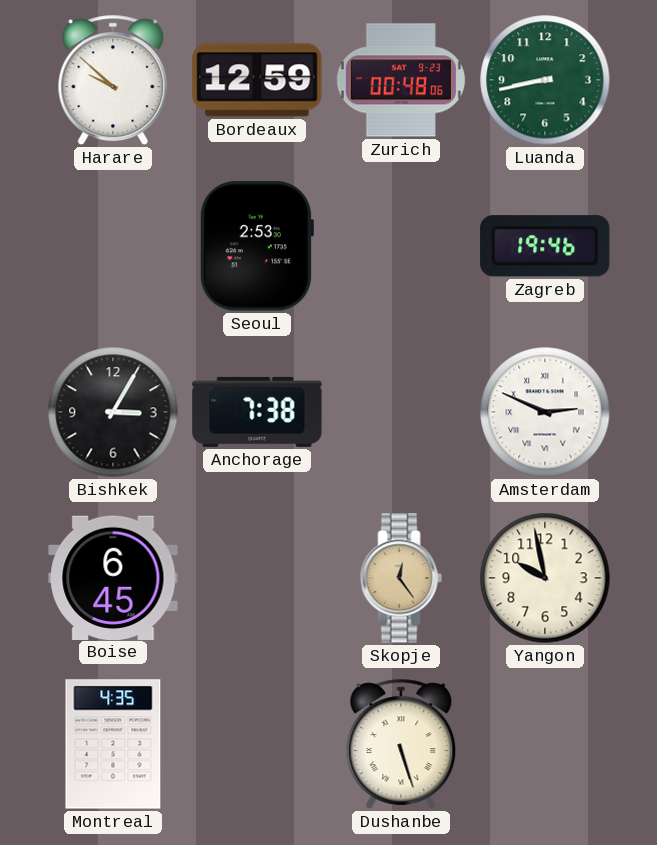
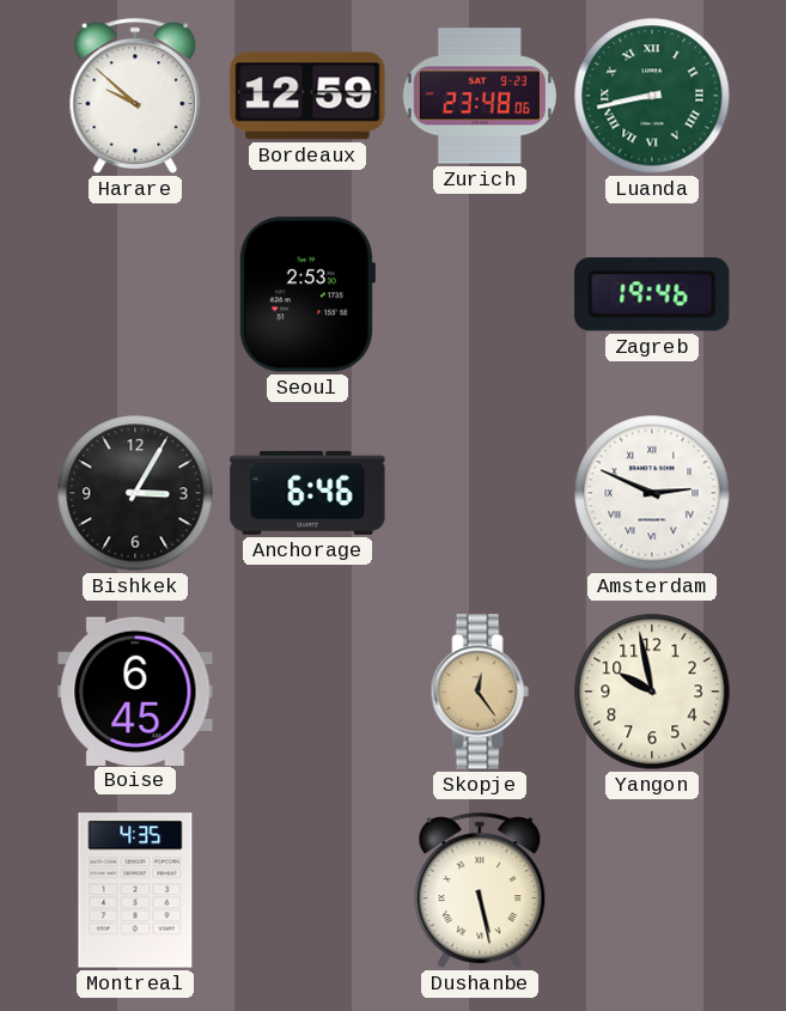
Zurich: 00:48 -> 23:48
Luanda numerals: Arabic -> Roman
Anchorage: 7:38 -> 6:46
Dushanbe: 5:27 -> 5:28
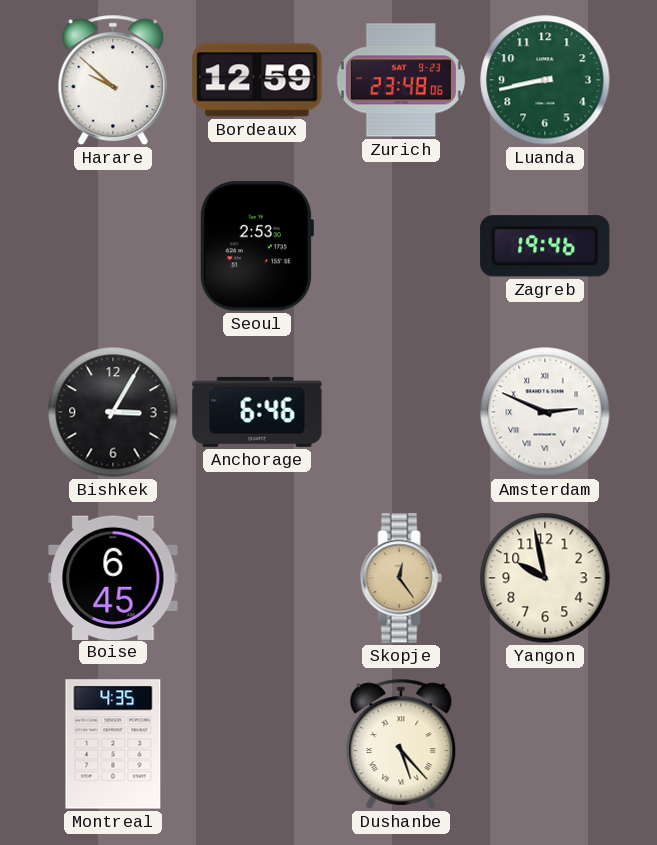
Luanda numerals: Roman -> Arabic
Dushanbe: 5:28 -> 5:23
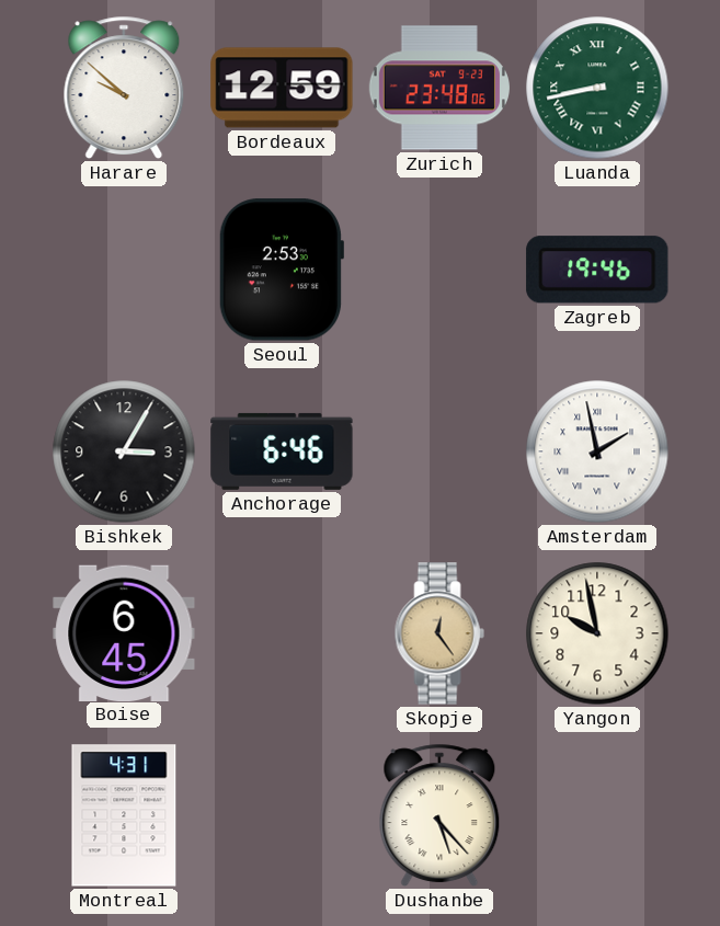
Luanda numerals: Arabic -> Roman
Amsterdam: 2:49 -> 1:58
Montreal: 4:35 -> 4:31
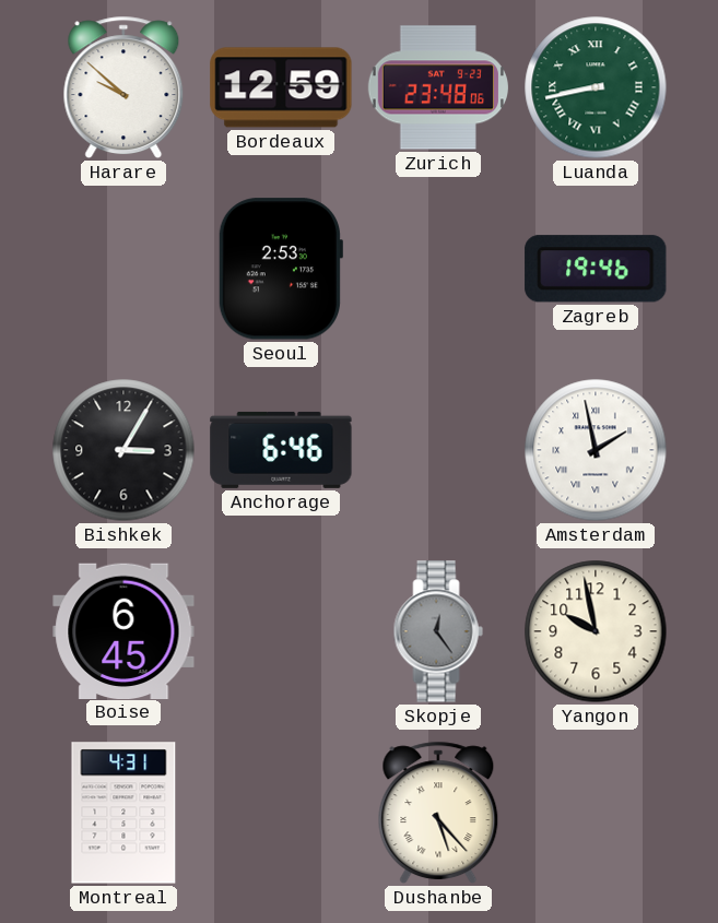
Skopje dial: champagne -> grey
